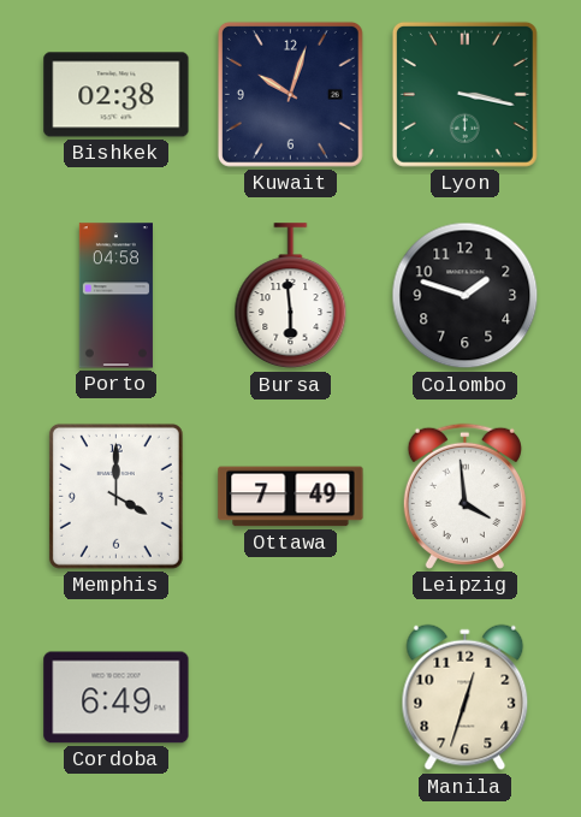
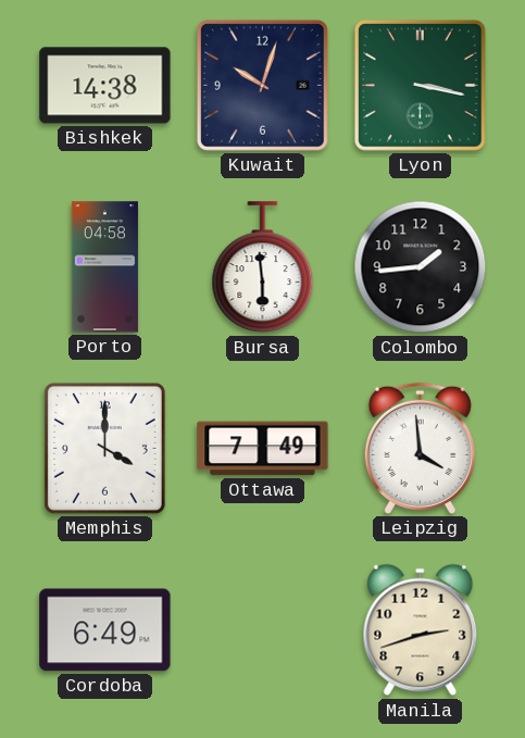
Bishkek: 02:38 -> 14:38
Colombo: 1:48 -> 1:44
Manila: 12:33 -> 2:42
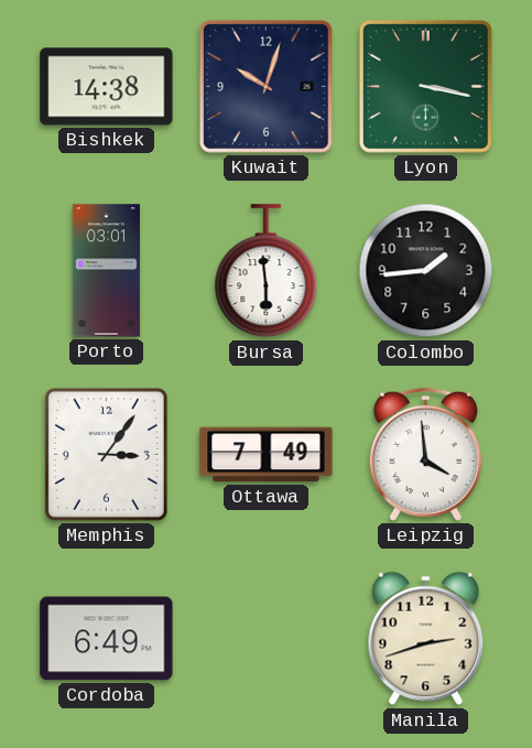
Porto: 04:58 -> 03:01
Memphis: 4:00 -> 3:06
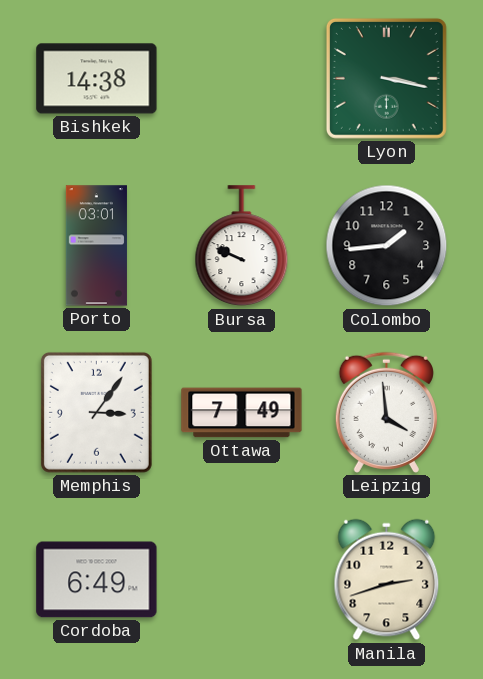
Kuwait: 10:03 -> none
Bursa: 5:59 -> 9:49
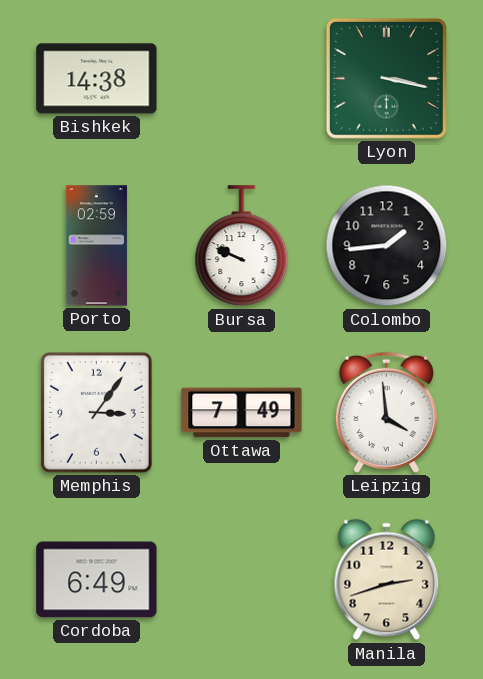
Porto: 03:01 -> 02:59
